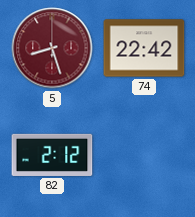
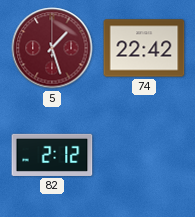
5: 8:27 -> 1:27
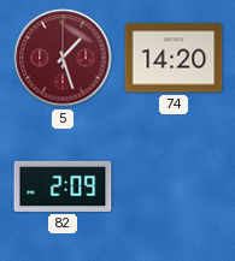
74: 22:42 -> 14:20
82: 2:12 -> 2:09
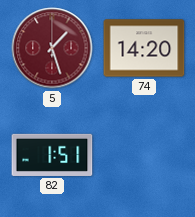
82: 2:09 -> 1:51
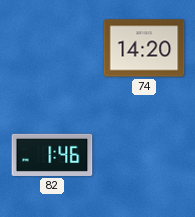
5: 1:27 -> none
82: 1:51 -> 1:46
